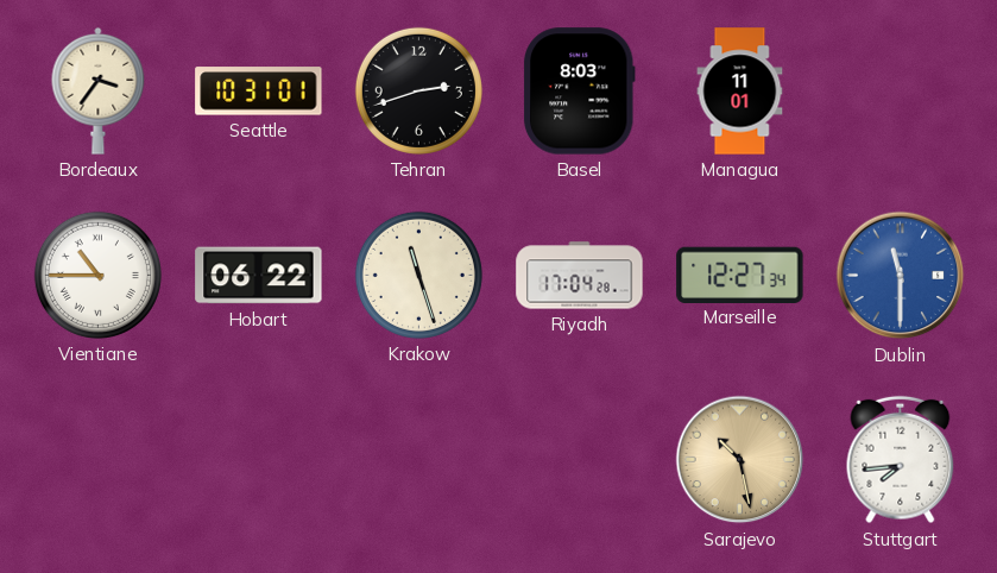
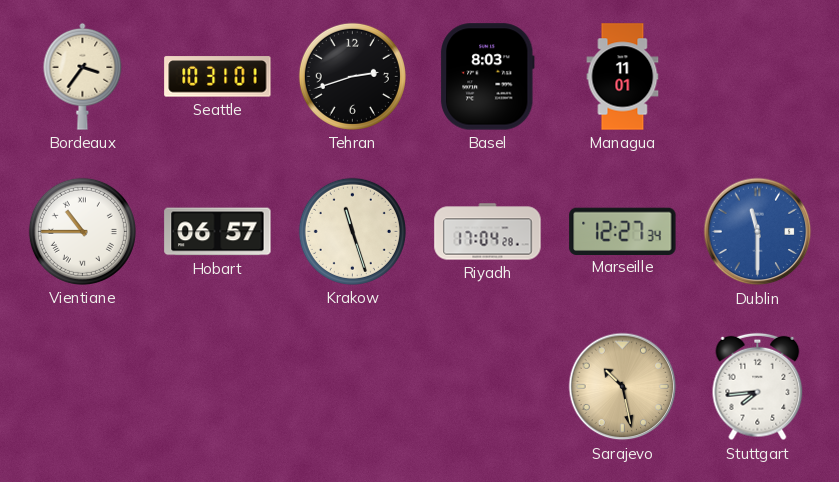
Hobart: 06:22 -> 06:57
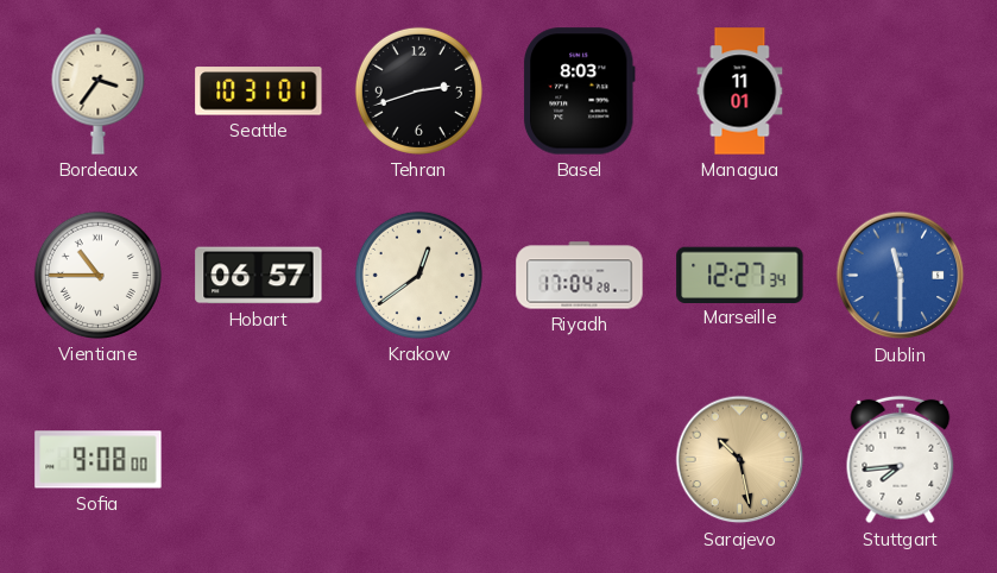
Krakow: 11:27 -> 12:39
Sofia: none -> 9:08
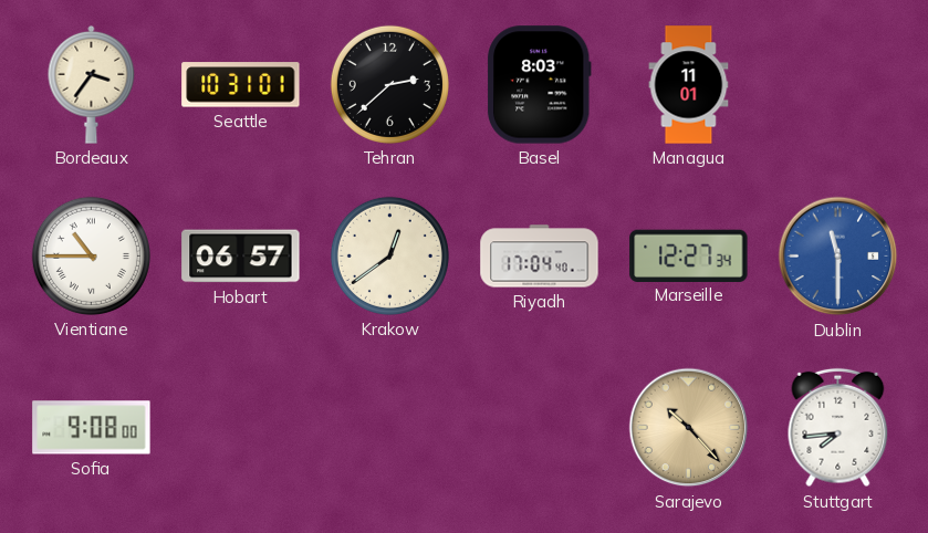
Tehran: 2:42 -> 2:38
Riyadh: 17:04:28 -> 17:04:40
Sarajevo: 10:28 -> 10:23
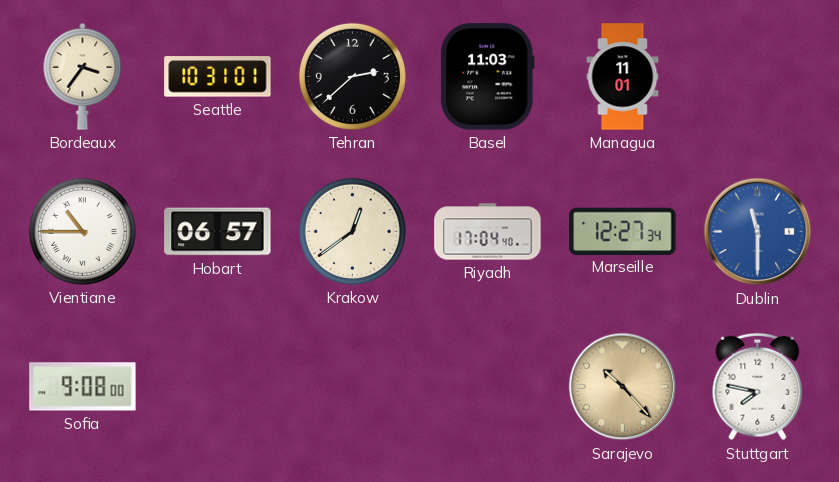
Basel: 8:03 -> 11:03
Stuttgart: 7:44 -> 7:47
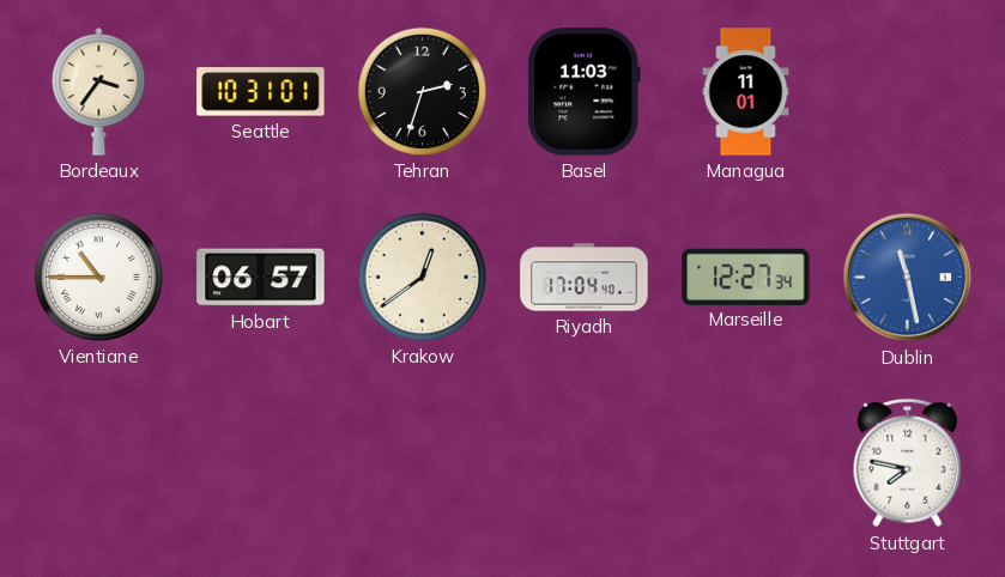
Tehran: 2:38 -> 2:33
Dublin: 11:30 -> 11:28
Sofia: 9:08 -> none
Sarajevo: 10:23 -> none
